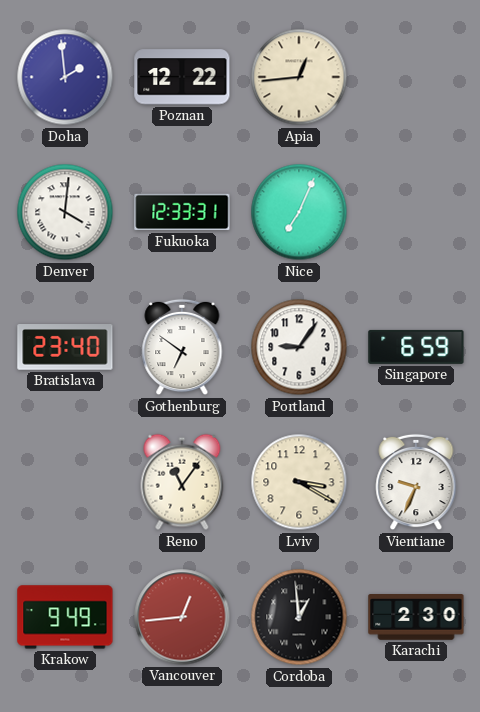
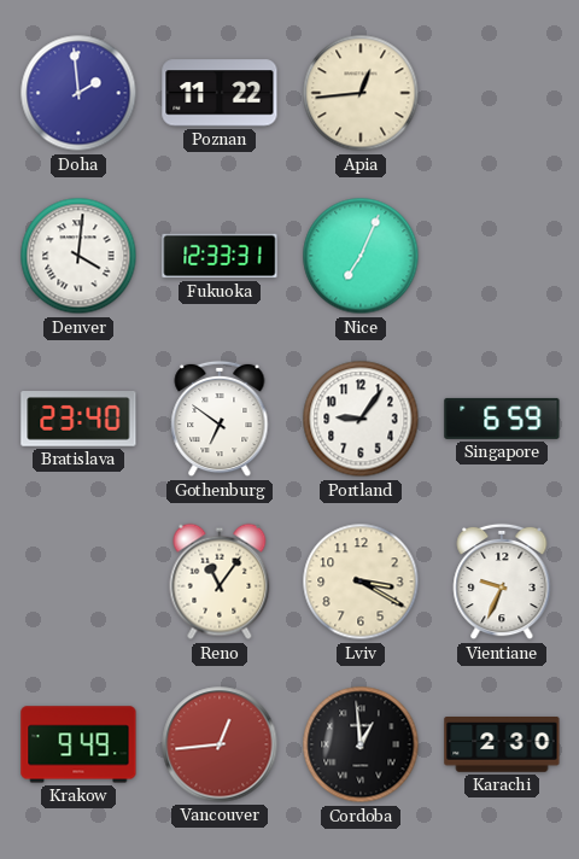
Poznan: 12:22 -> 11:22
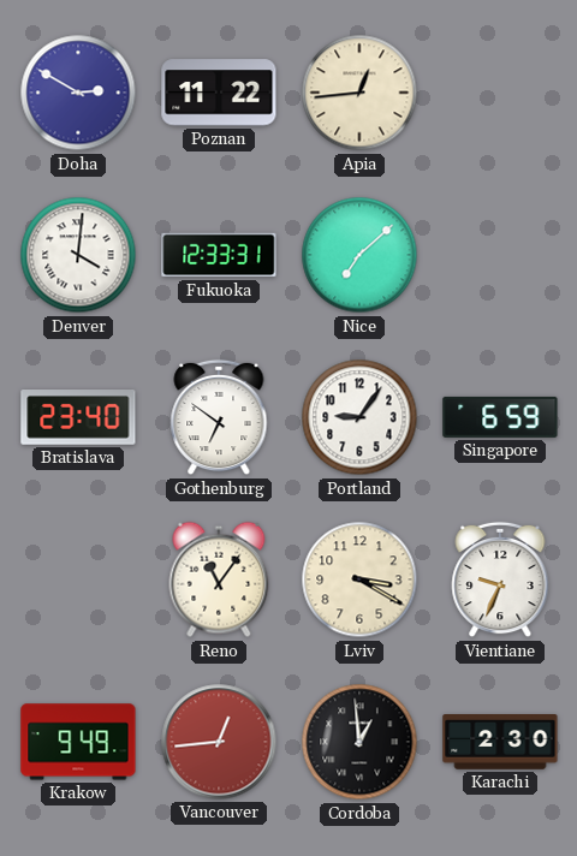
Doha: 1:59 -> 2:50
Nice: 7:04 -> 7:08
